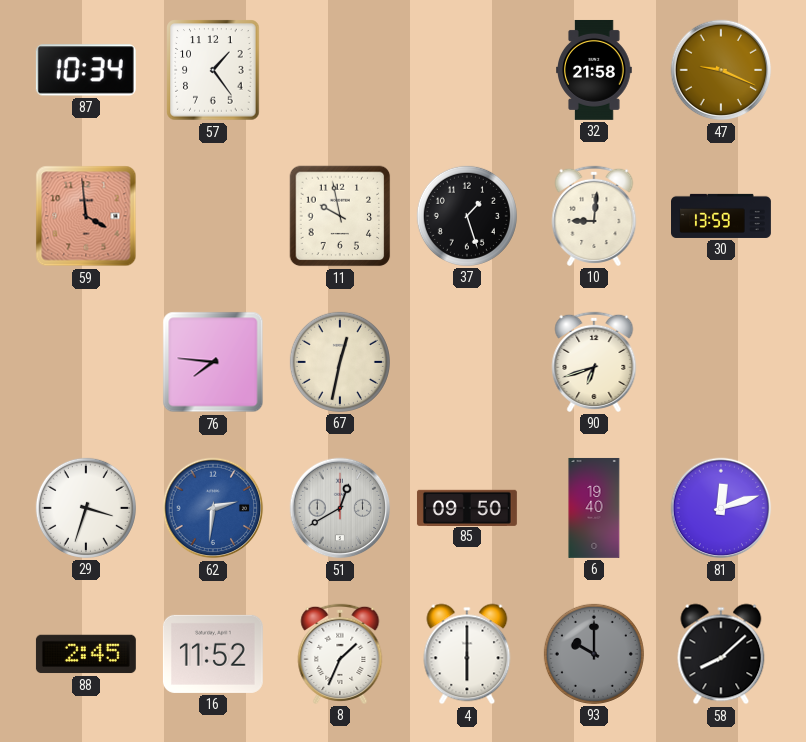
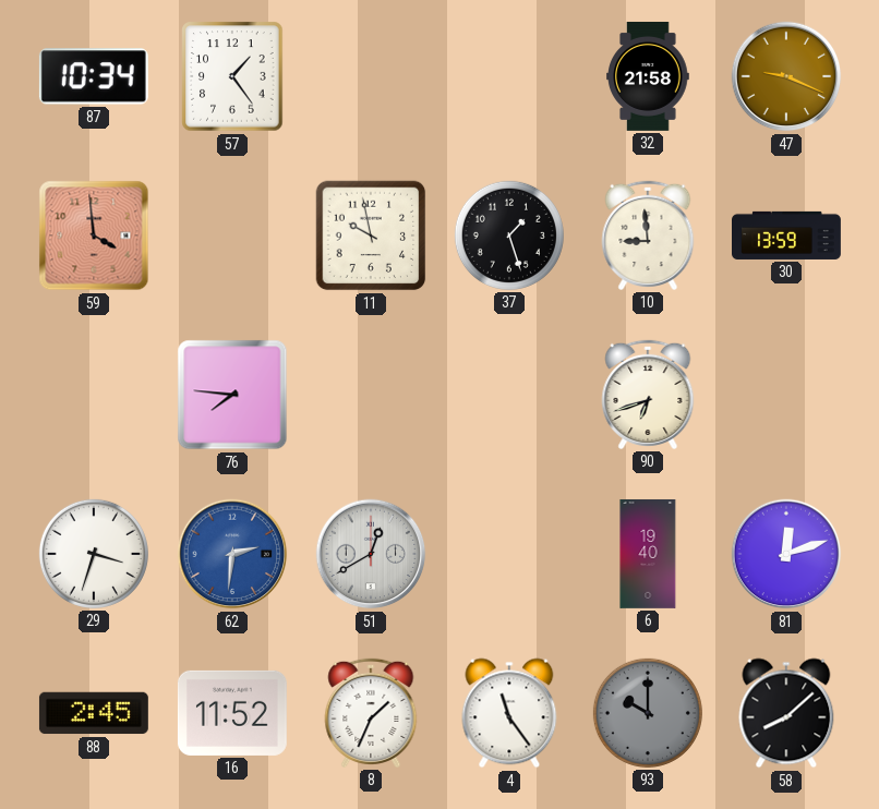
10: 9:01 -> 8:59
67: 12:32 -> none
85: 09:50 -> none
4: 6:00 -> 11:24
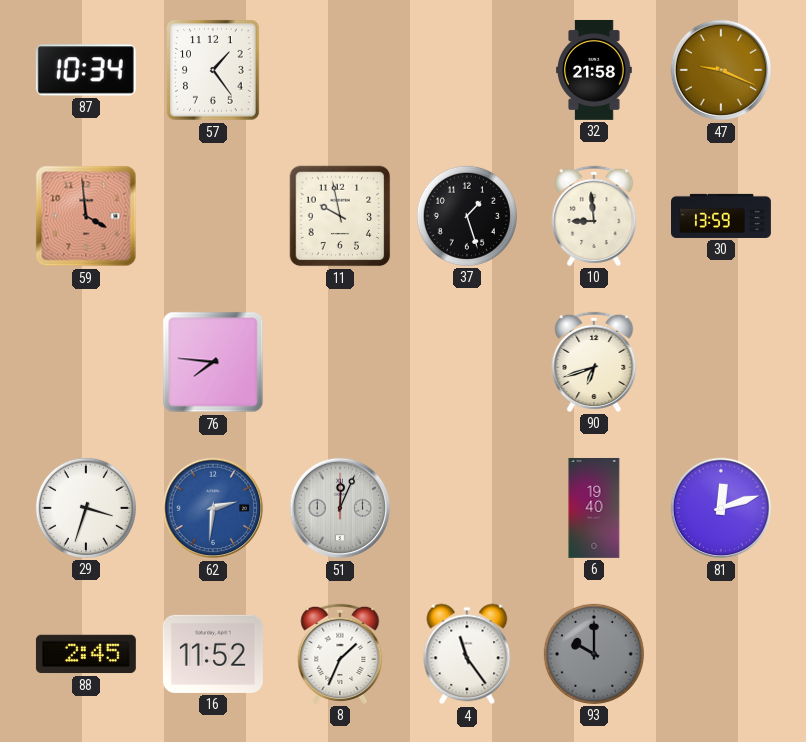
51: 12:40 -> 12:04
58: 8:08 -> none
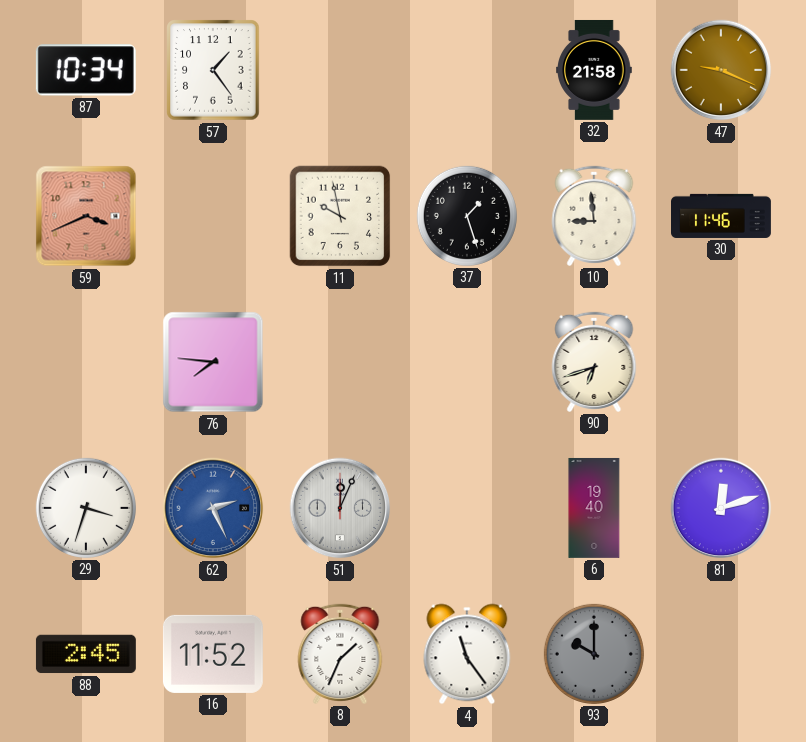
59: 3:59 -> 3:41
30: 13:59 -> 11:46
62: 2:31 -> 2:26
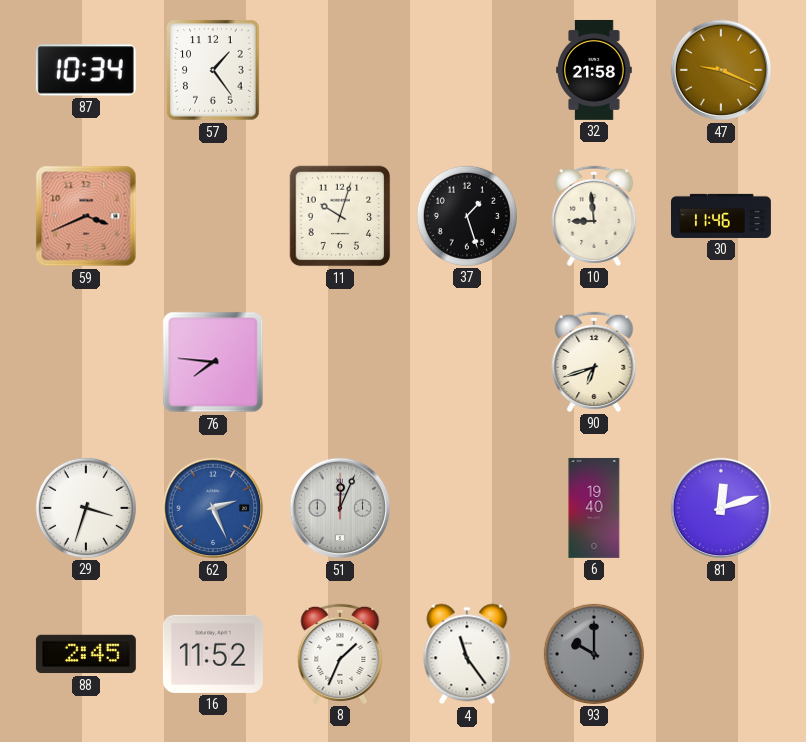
11: 9:58 -> 10:03
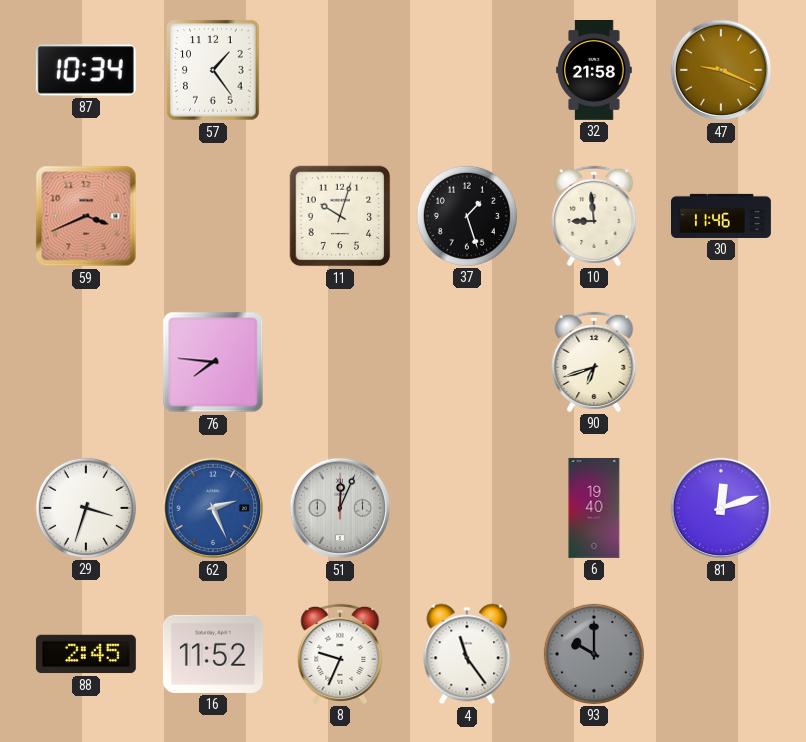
8: 1:34 -> 9:34
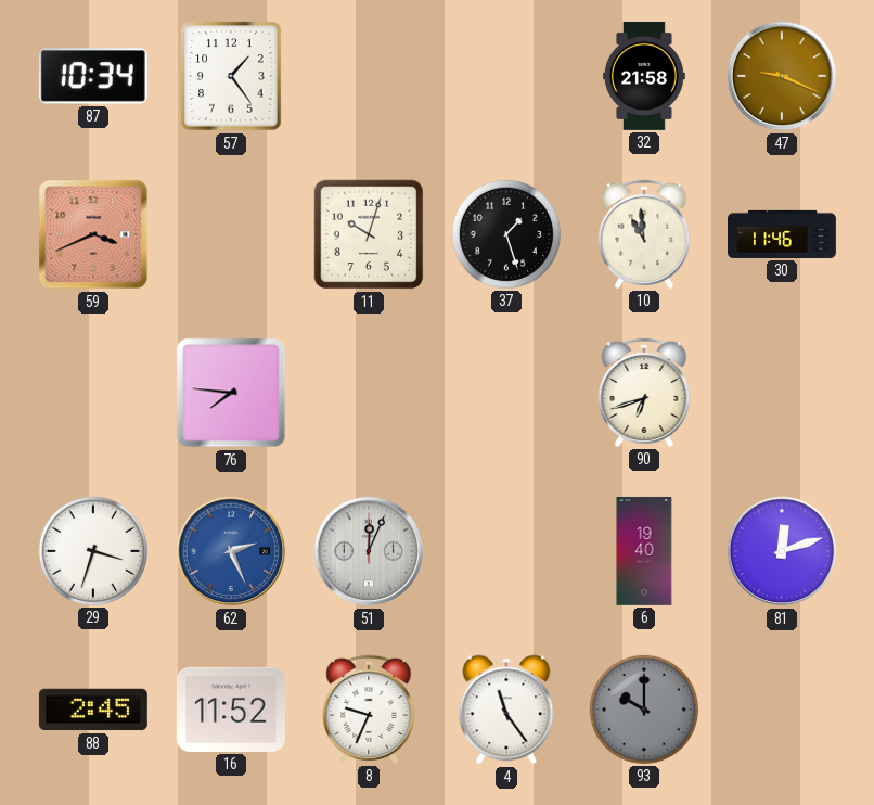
10: 8:59 -> 10:59
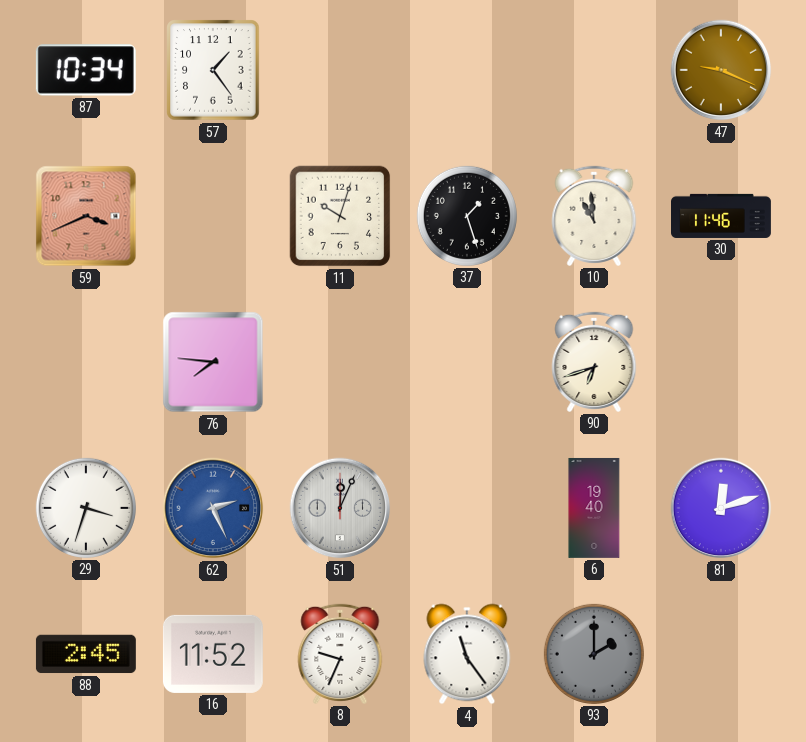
32: 21:58 -> none
93: 10:00 -> 2:00
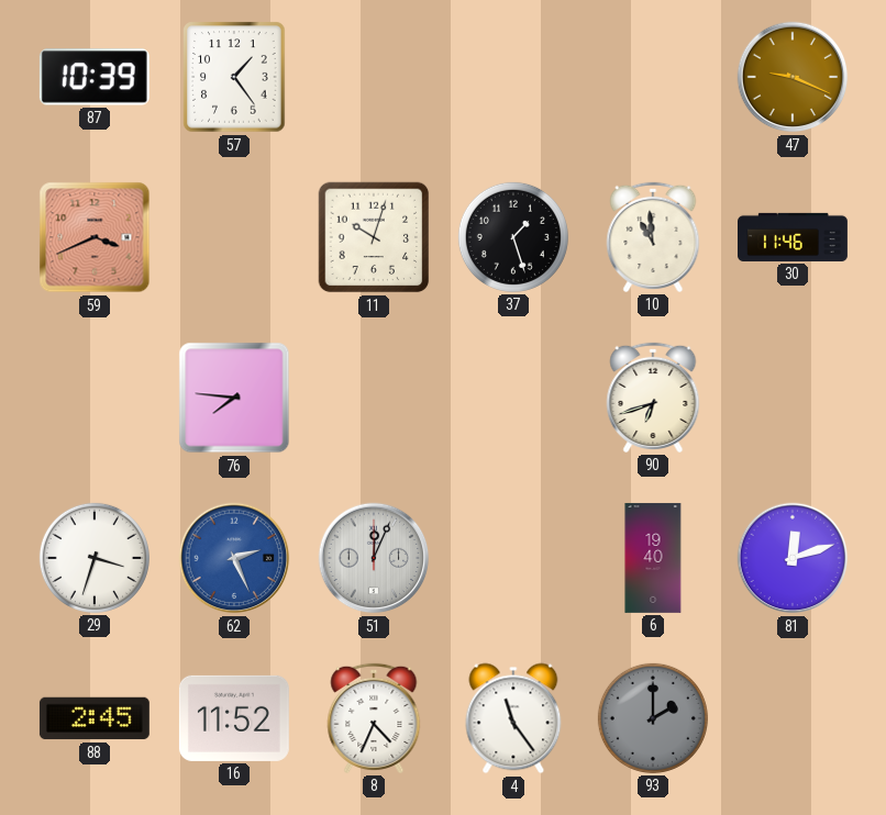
87: 10:34 -> 10:39
8: 9:34 -> 4:34
